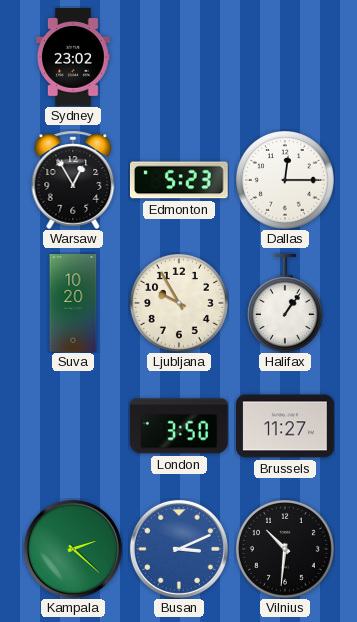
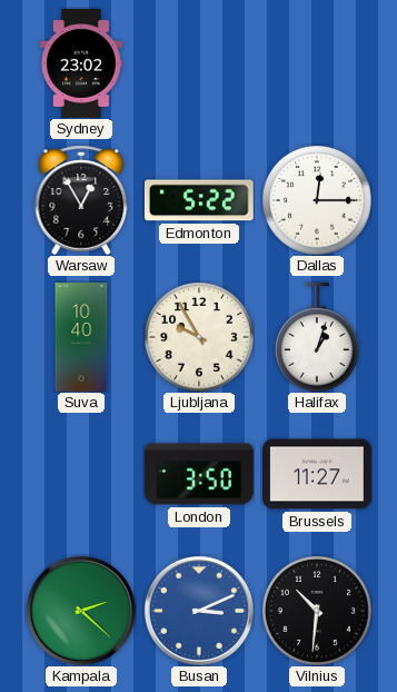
Edmonton: 5:23 -> 5:22
Suva: 10:20 -> 10:40
Halifax: 1:06 -> 1:03
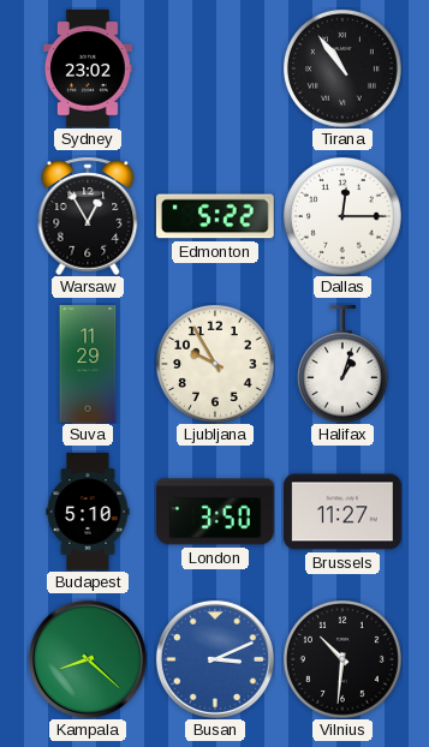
Tirana: none -> 10:54
Suva: 10:40 -> 11:29
Budapest: none -> 5:10
Kampala: 2:22 -> 8:22
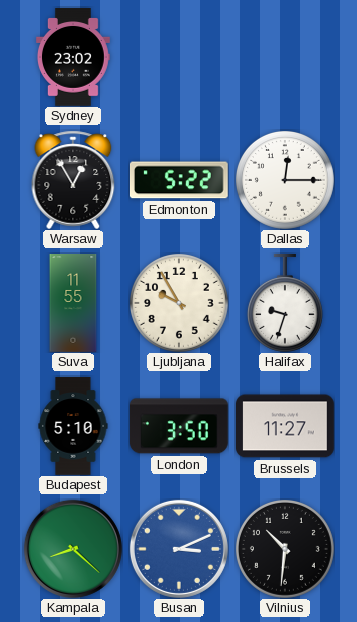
Tirana: 10:54 -> none
Suva: 11:29 -> 11:55
Halifax: 1:03 -> 9:33
